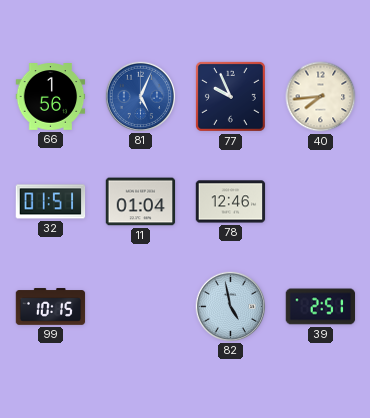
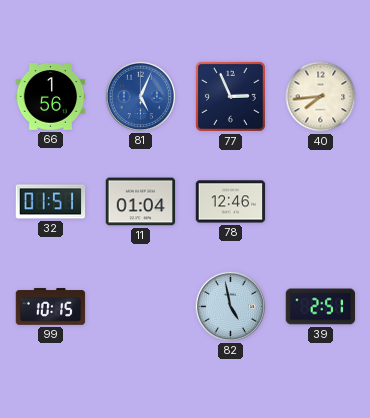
77: 9:56 -> 2:56
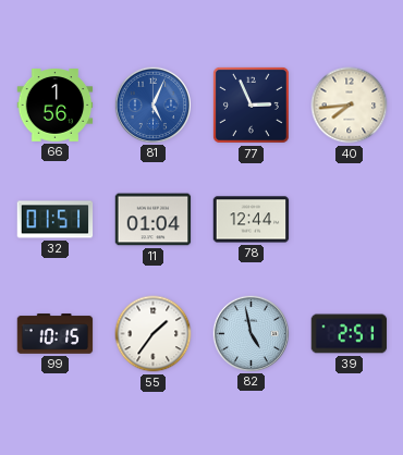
78: 12:46 -> 12:44
55: none -> 1:36
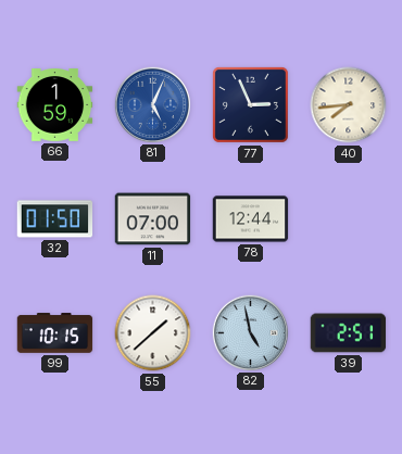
66: 1:56 -> 1:59
32: 01:51 -> 01:50
11: 01:04 -> 07:00
55: 1:36 -> 1:38
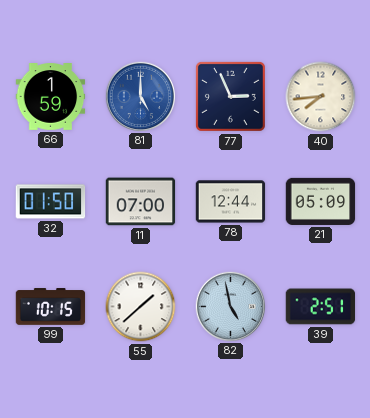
81: 5:04 -> 5:00
21: none -> 05:09
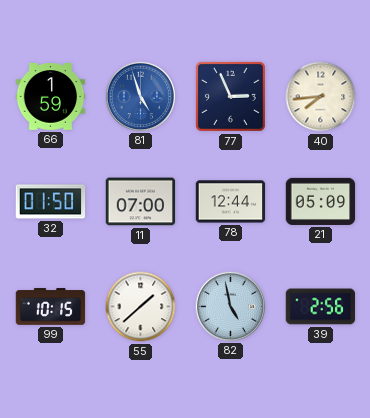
81: 5:00 -> 4:57
39: 2:51 -> 2:56
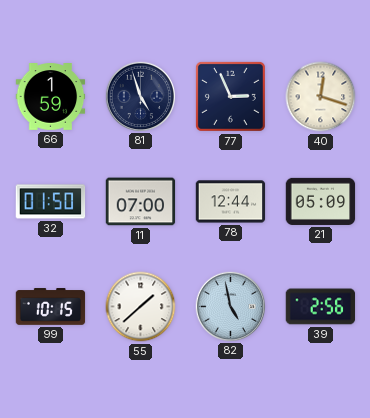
81 dial: blue -> navy
40: 7:44 -> 12:18
